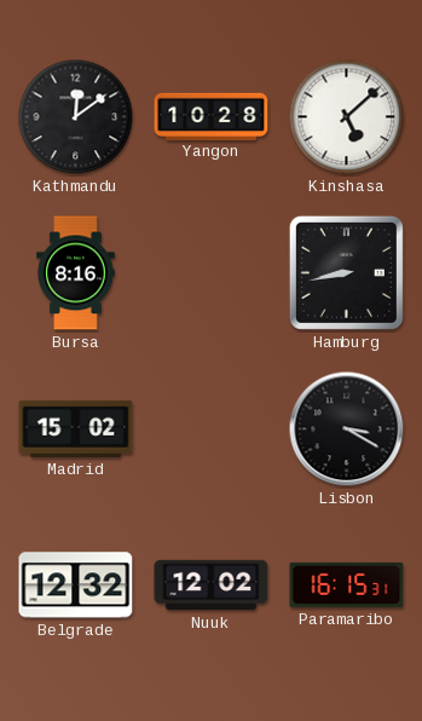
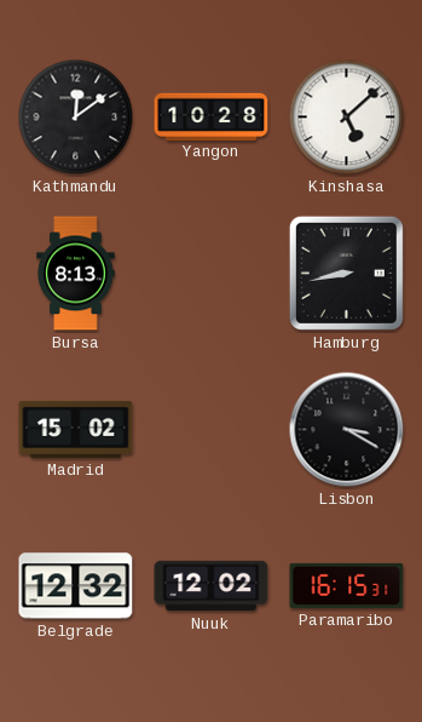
Bursa: 8:16 -> 8:13
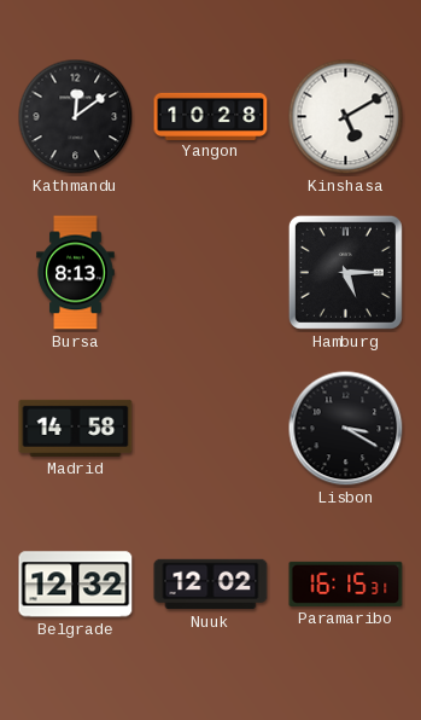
Kinshasa: 5:08 -> 5:10
Hamburg: 8:43 -> 5:15
Madrid: 15:02 -> 14:58
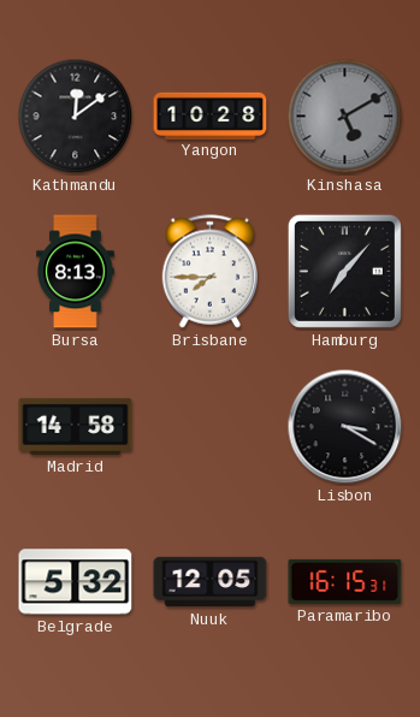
Kinshasa dial: white -> grey
Brisbane: none -> 7:45
Hamburg: 5:15 -> 7:07
Belgrade: 12:32 -> 5:32
Nuuk: 12:02 -> 12:05
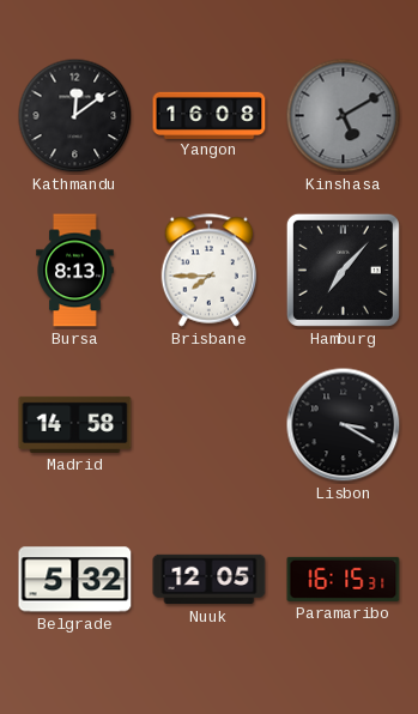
Yangon: 10:28 -> 16:08
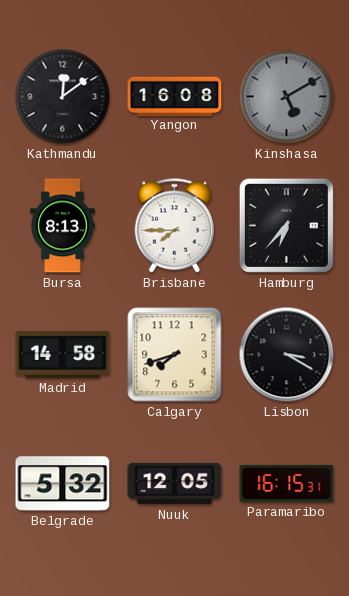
Hamburg: 7:07 -> 6:37
Calgary: none -> 7:42
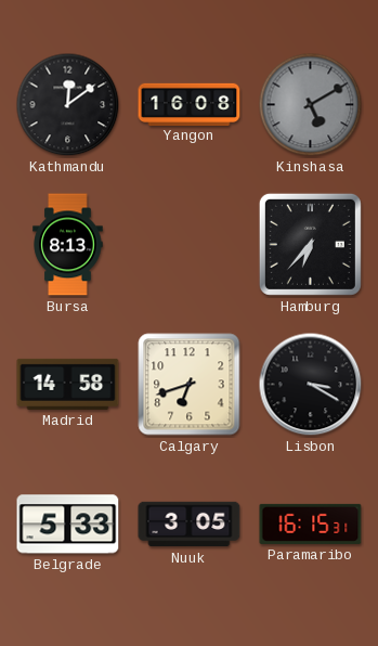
Brisbane: 7:45 -> none
Calgary: 7:42 -> 6:42
Belgrade: 5:32 -> 5:33
Nuuk: 12:05 -> 3:05
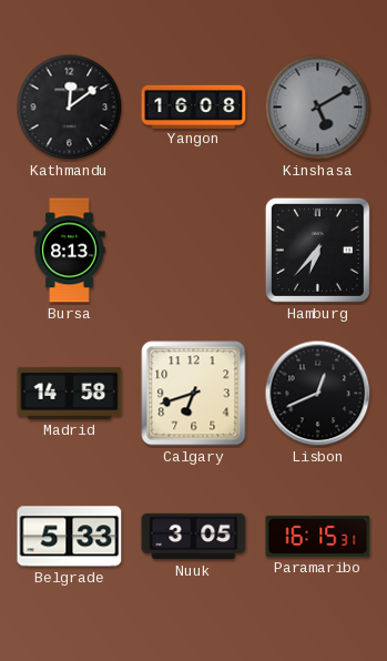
Lisbon: 3:20 -> 12:41
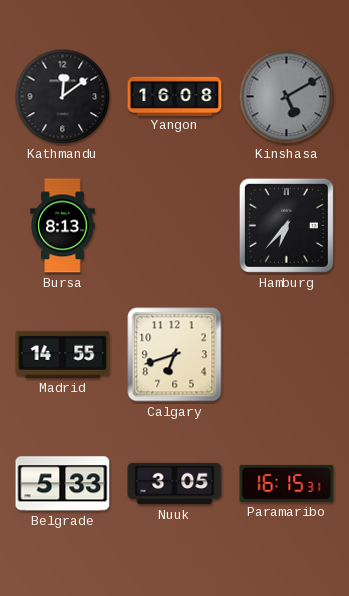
Madrid: 14:58 -> 14:55
Lisbon: 12:41 -> none
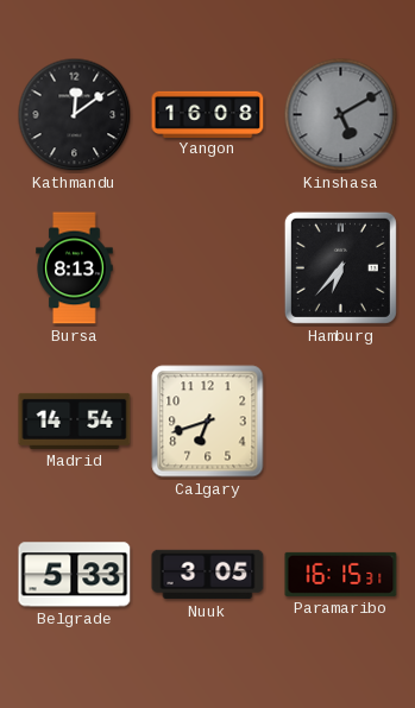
Madrid: 14:55 -> 14:54
